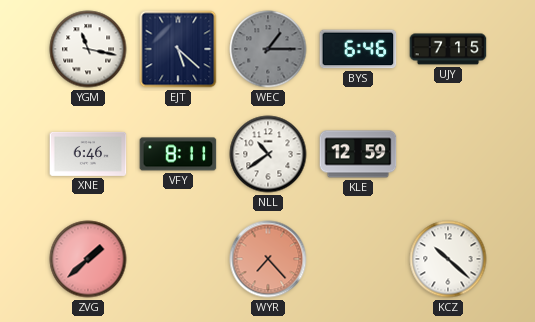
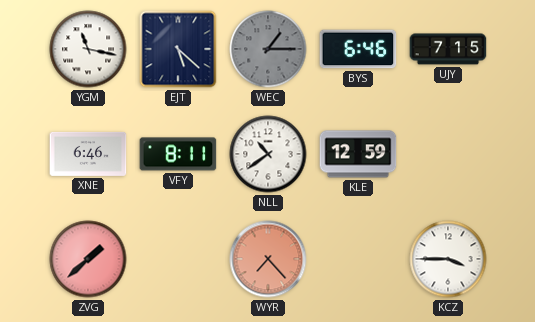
KCZ: 10:22 -> 3:45
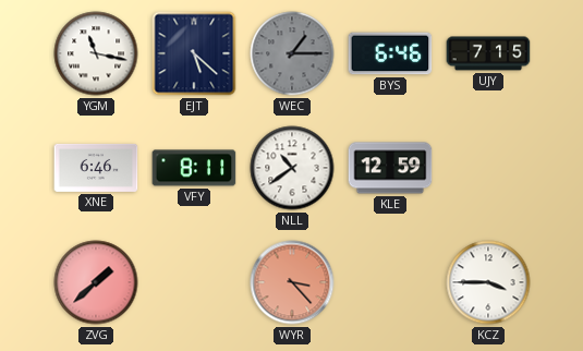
WYR: 7:23 -> 3:23
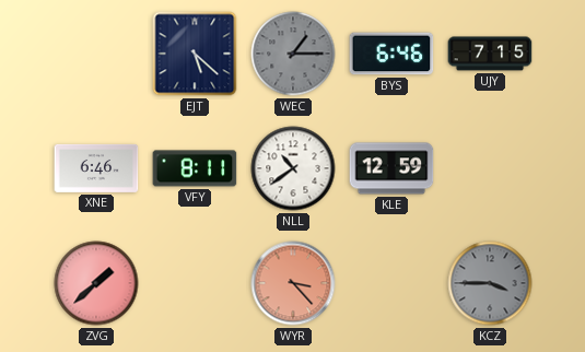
YGM: 11:17 -> none
KCZ dial: white -> grey
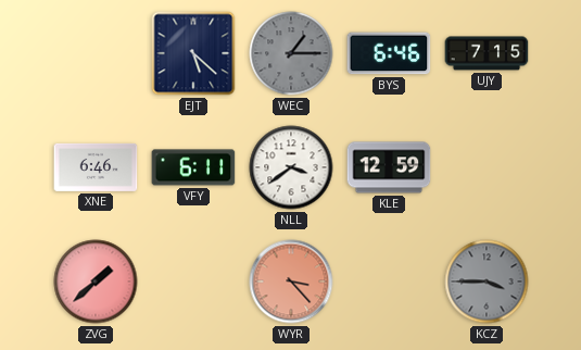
VFY: 8:11 -> 6:11
NLL: 10:39 -> 3:39
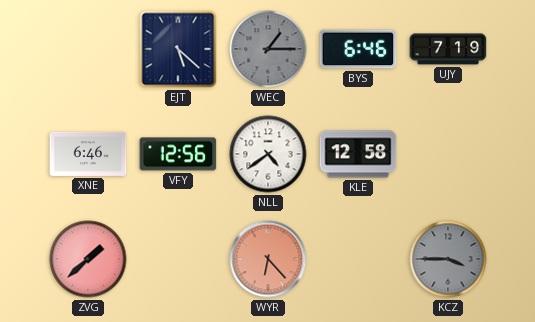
UJY: 7:15 -> 7:19
VFY: 6:11 -> 12:56
NLL: 3:39 -> 4:39
KLE: 12:59 -> 12:58
WYR: 3:23 -> 6:23
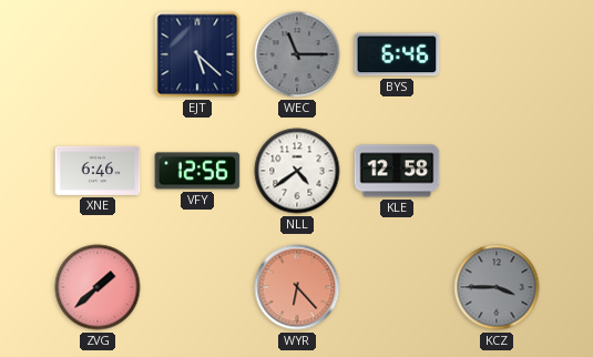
WEC: 1:15 -> 11:15
UJY: 7:19 -> none
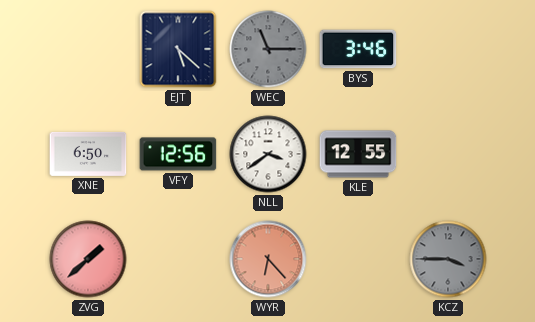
BYS: 6:46 -> 3:46
XNE: 6:46 -> 6:50
NLL: 4:39 -> 3:39
KLE: 12:58 -> 12:55
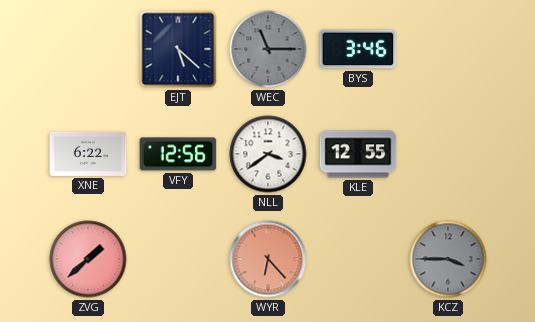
XNE: 6:50 -> 6:22
